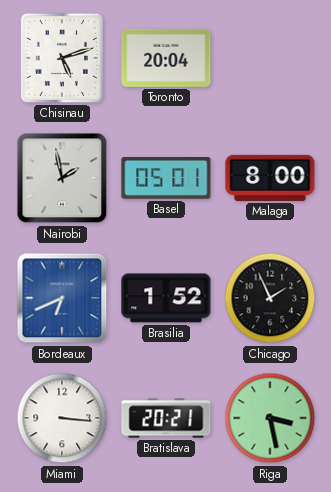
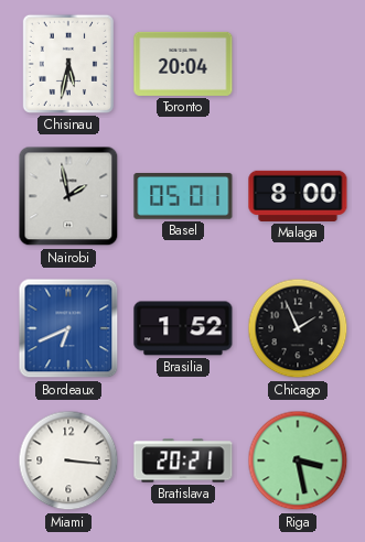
Chisinau: 5:12 -> 5:32
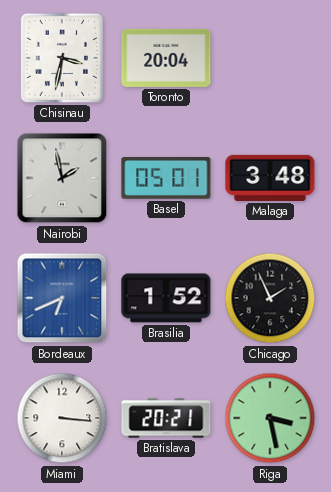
Chisinau: 5:32 -> 3:32
Malaga: 8:00 -> 3:48
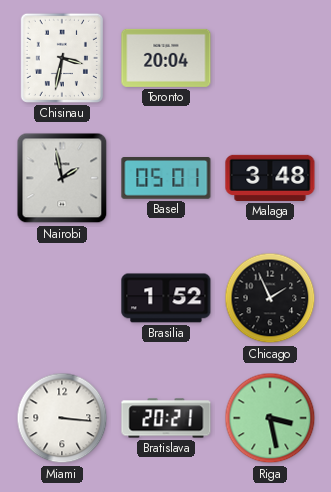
Bordeaux: 6:41 -> none
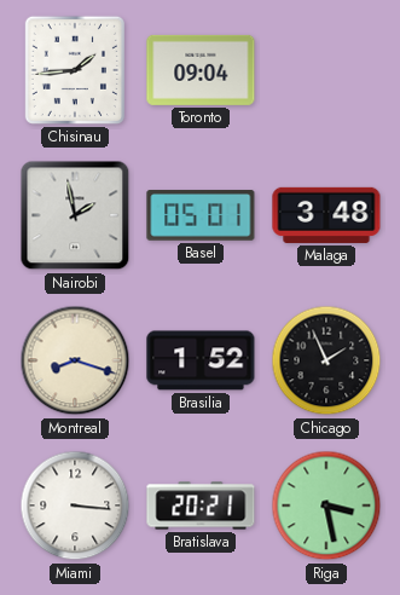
Chisinau: 3:32 -> 1:44
Toronto: 20:04 -> 09:04
Montreal: none -> 8:18
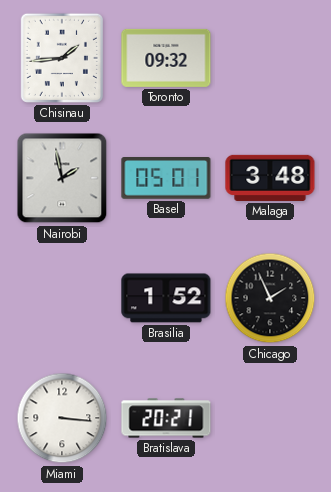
Toronto: 09:04 -> 09:32
Montreal: 8:18 -> none
Riga: 3:28 -> none
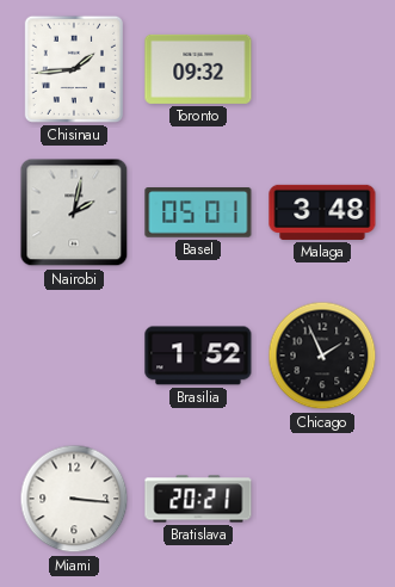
Nairobi: 1:58 -> 2:02
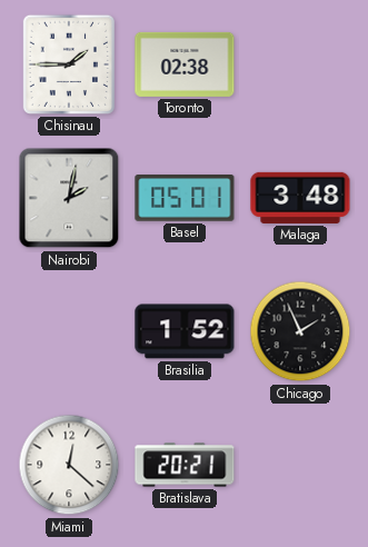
Chisinau: 1:44 -> 1:45
Toronto: 09:32 -> 02:38
Miami: 3:16 -> 12:22
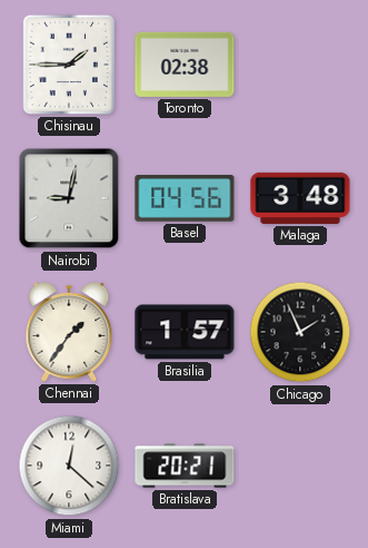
Nairobi: 2:02 -> 9:02
Basel: 05:01 -> 04:56
Chennai: none -> 1:36
Brasilia: 1:52 -> 1:57
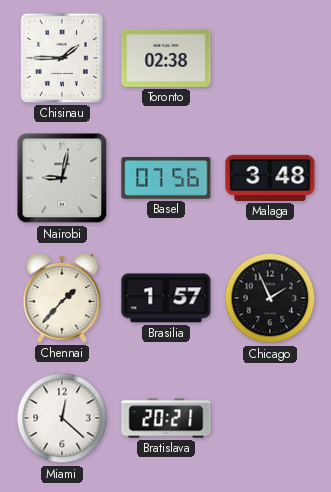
Basel: 04:56 -> 07:56
Chennai: 1:36 -> 1:37
